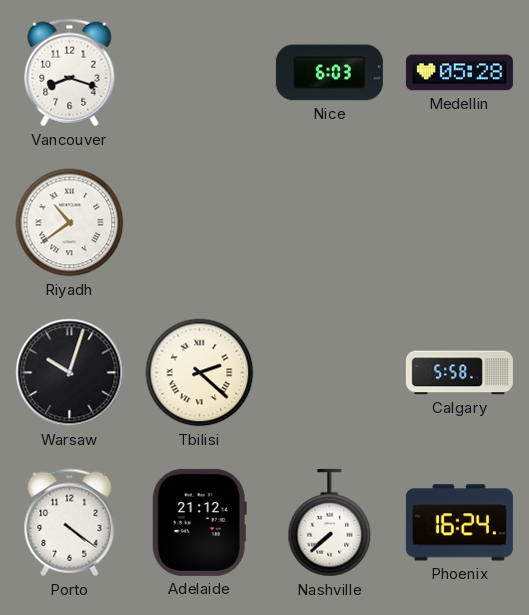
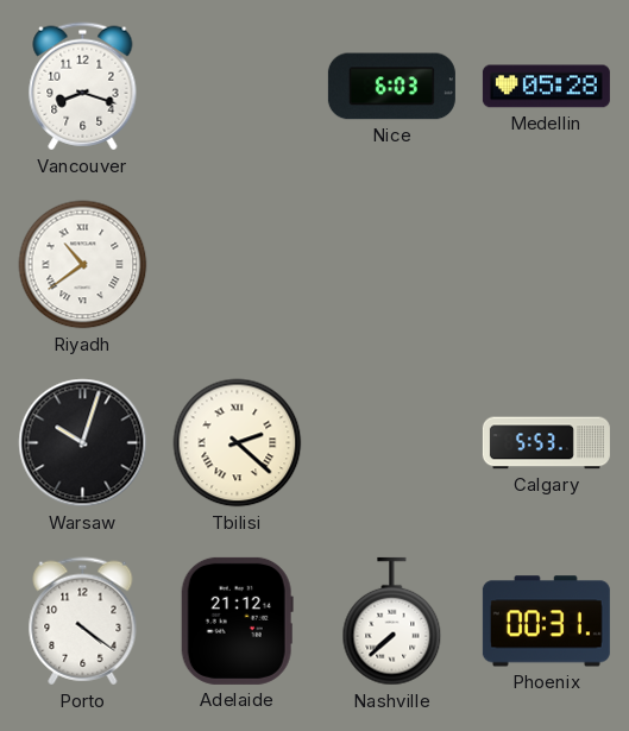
Calgary: 5:58 -> 5:53
Phoenix: 16:24 -> 00:31
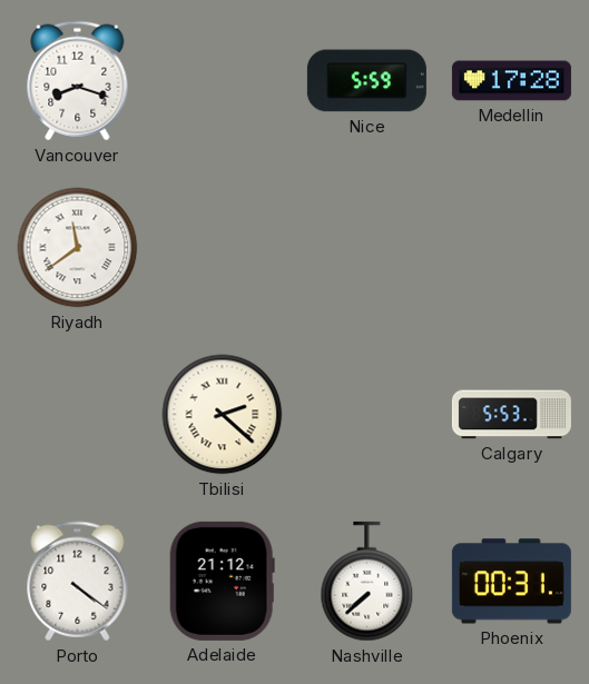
Nice: 6:03 -> 5:59
Medellin: 05:28 -> 17:28
Riyadh: 10:39 -> 11:39
Warsaw: 10:03 -> none
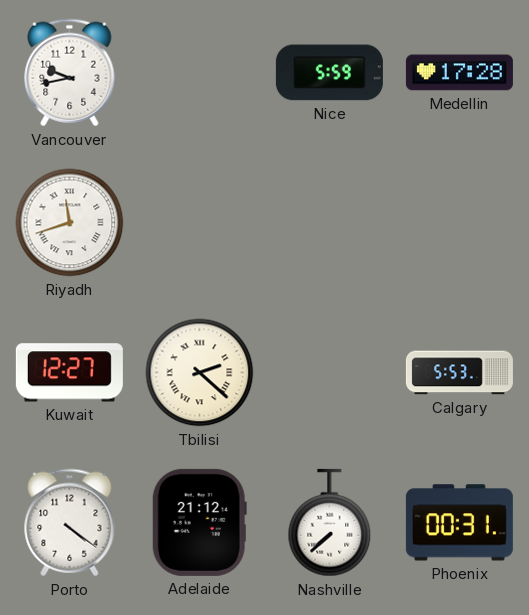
Vancouver: 8:18 -> 9:43
Riyadh: 11:39 -> 11:42
Kuwait: none -> 12:27
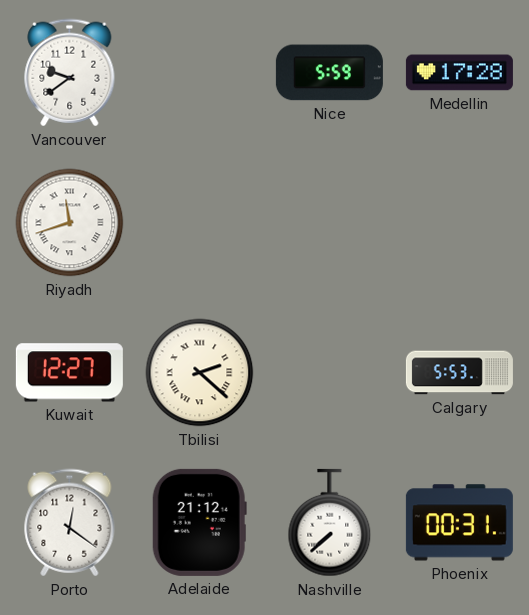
Vancouver: 9:43 -> 9:39
Porto: 4:21 -> 12:21
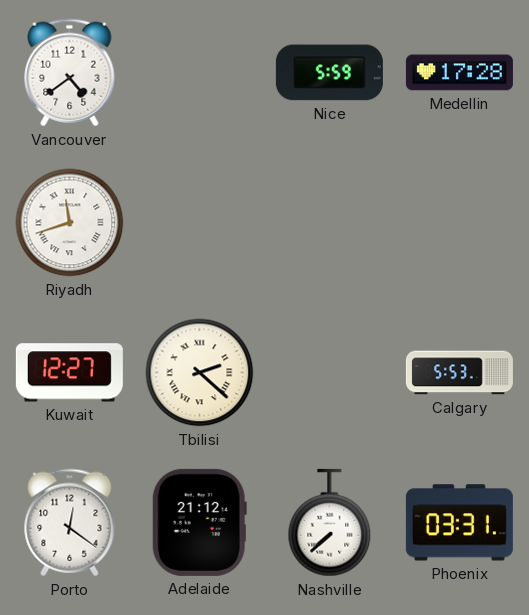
Vancouver: 9:39 -> 4:39
Phoenix: 00:31 -> 03:31
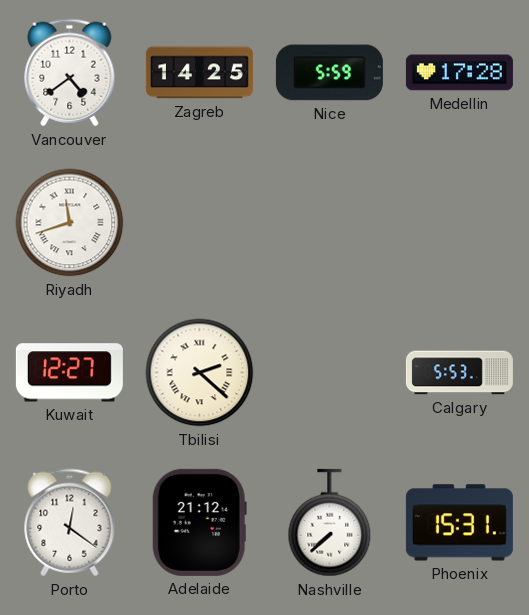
Zagreb: none -> 14:25
Phoenix: 03:31 -> 15:31
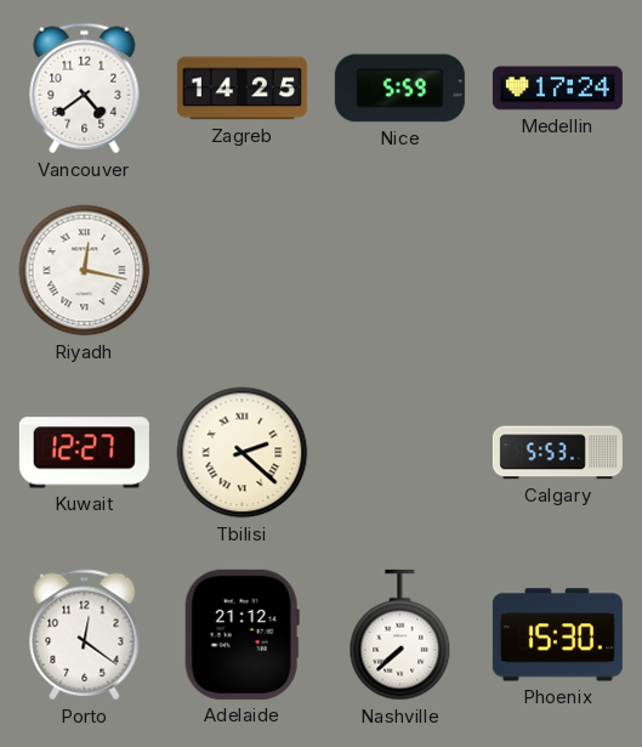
Medellin: 17:28 -> 17:24
Riyadh: 11:42 -> 12:17
Phoenix: 15:31 -> 15:30
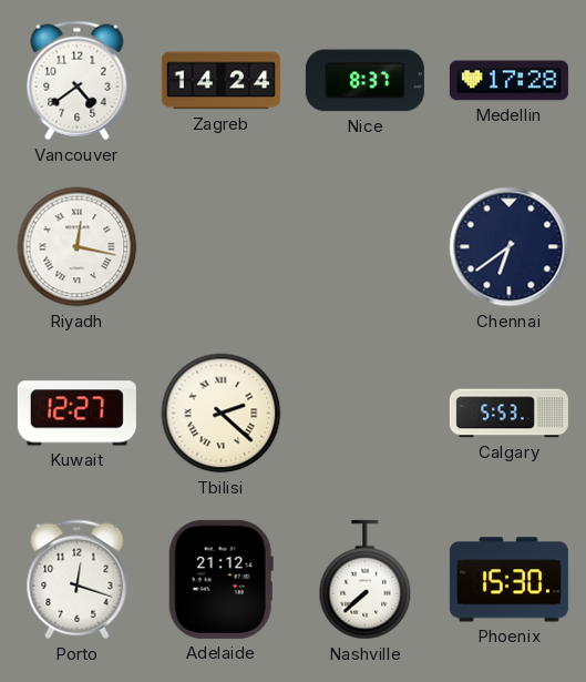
Zagreb: 14:25 -> 14:24
Nice: 5:59 -> 8:37
Medellin: 17:24 -> 17:28
Chennai: none -> 6:39
Porto: 12:21 -> 12:18
